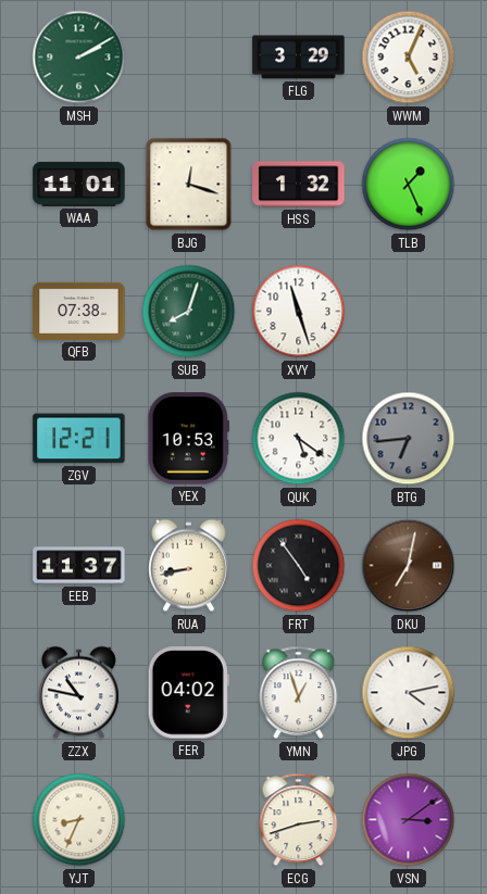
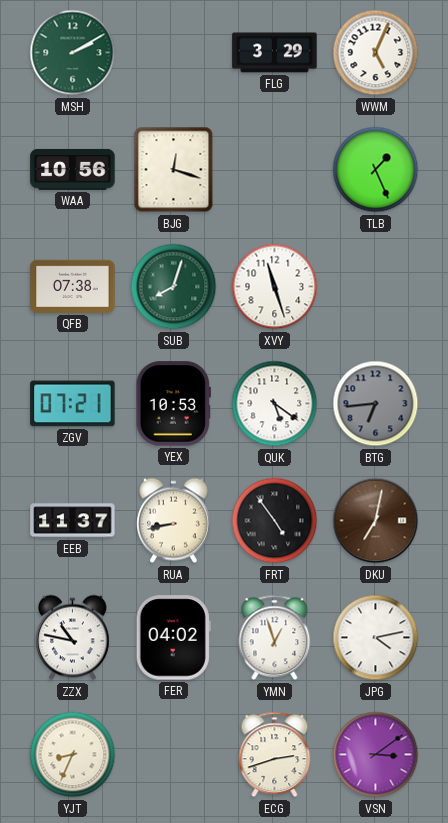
WAA: 11:01 -> 10:56
HSS: 1:32 -> none
ZGV: 12:21 -> 07:21
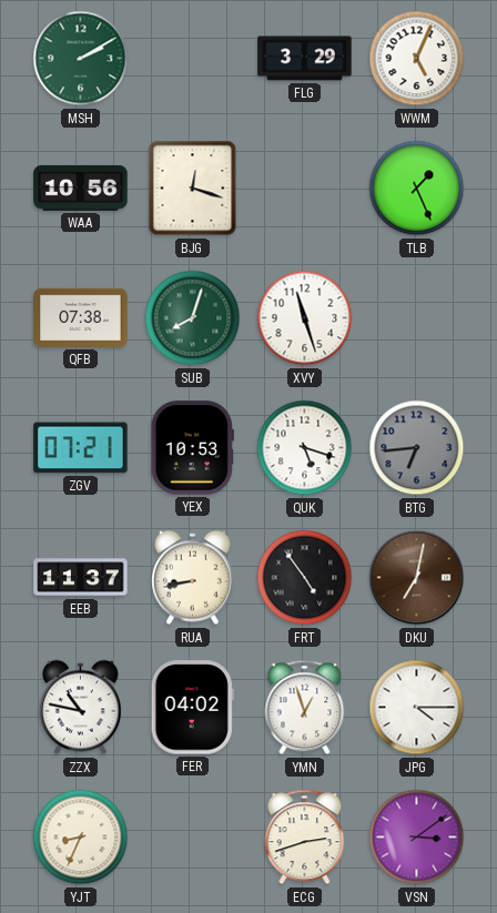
QUK: 5:21 -> 5:18
JPG: 4:13 -> 4:15
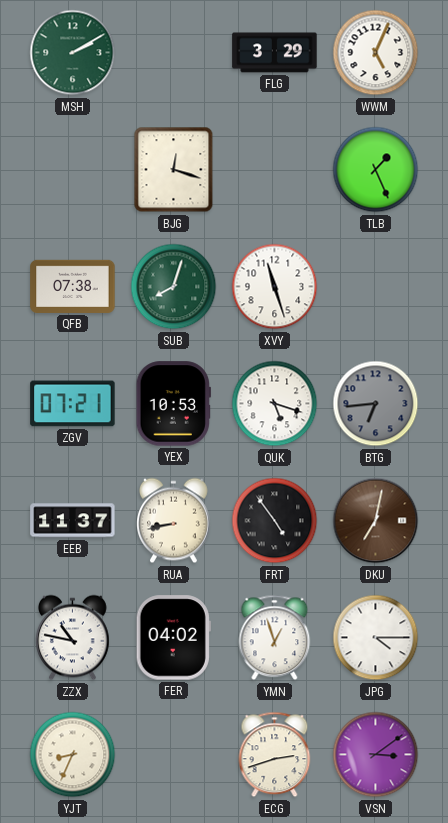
WAA: 10:56 -> none
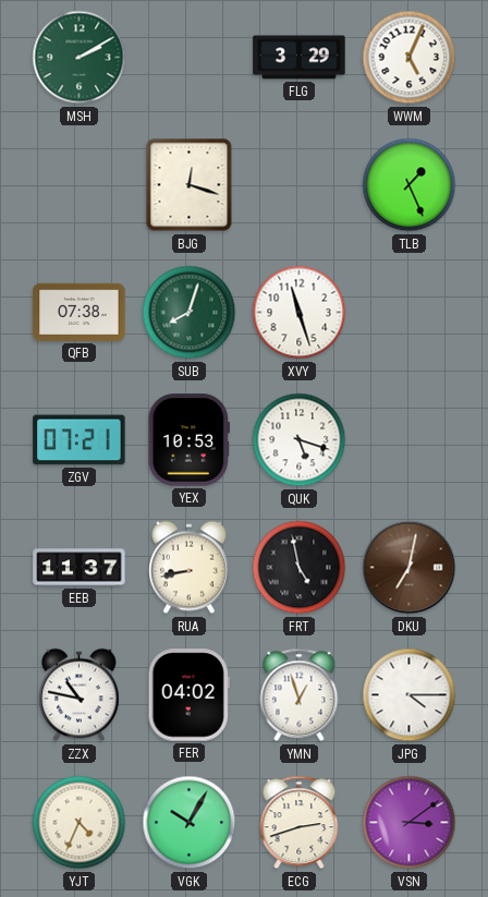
BTG: 6:44 -> none
FRT: 4:54 -> 4:58
YJT: 8:34 -> 4:34
VGK: none -> 10:05
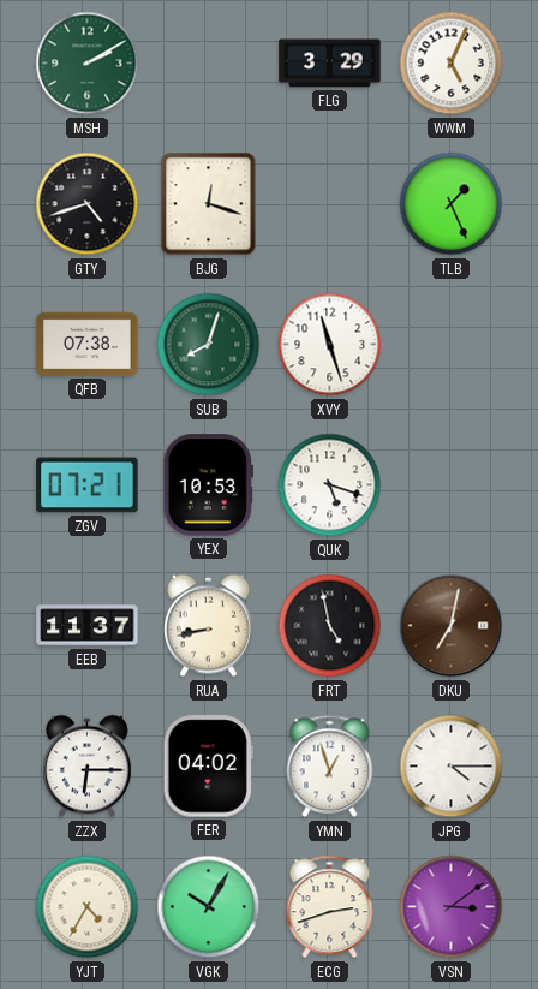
GTY: none -> 4:42
ZZX: 10:47 -> 6:15
YJT: 4:34 -> 4:35
